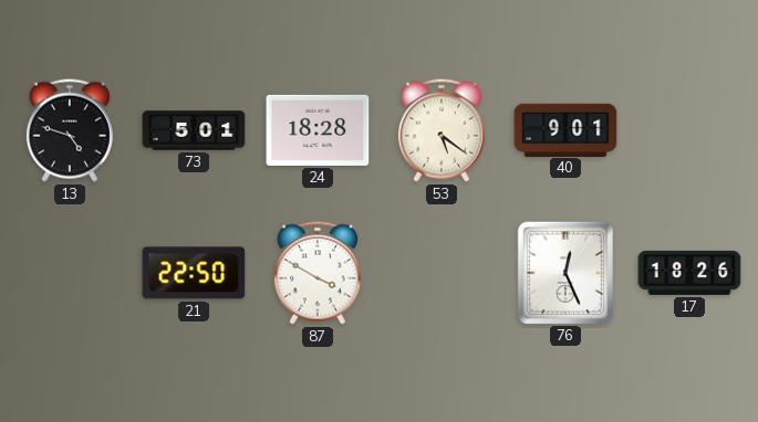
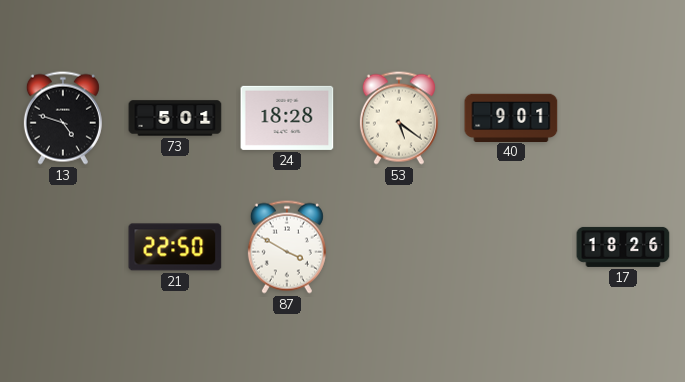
76: 12:26 -> none
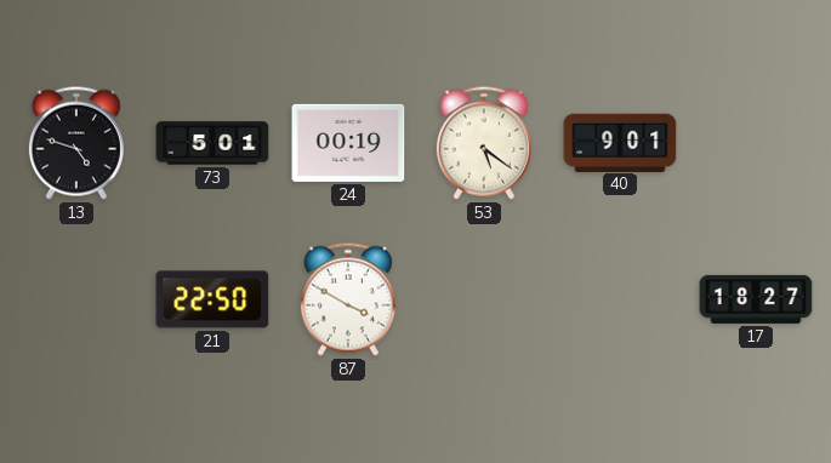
24: 18:28 -> 00:19
17: 18:26 -> 18:27
